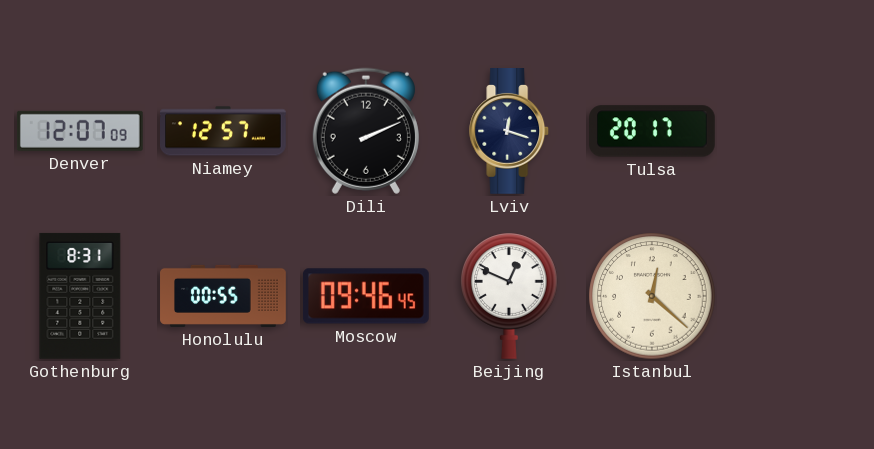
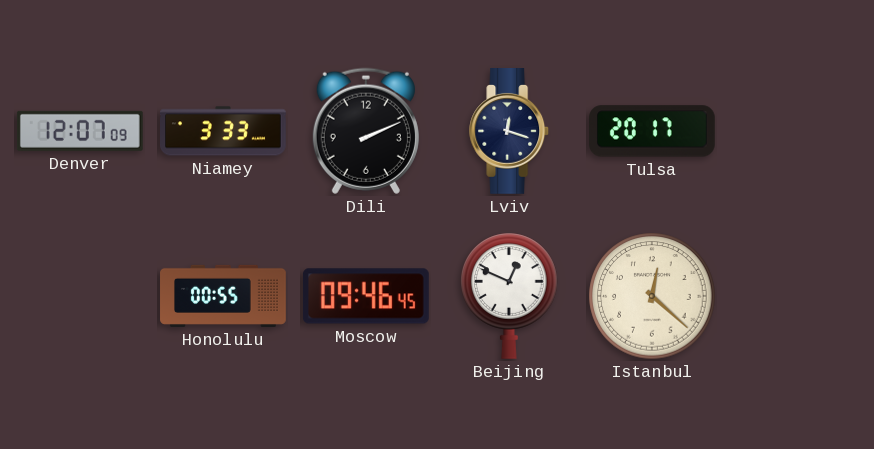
Niamey: 12:57 -> 3:33
Gothenburg: 8:31 -> none
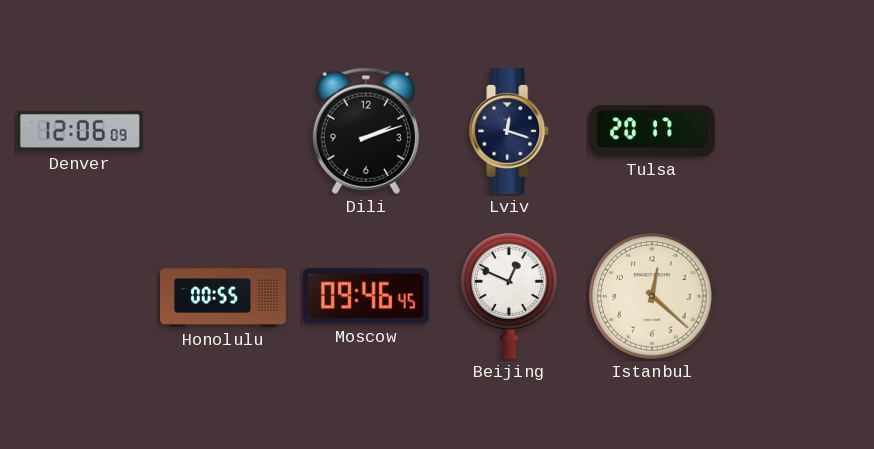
Denver: 12:07 -> 12:06
Niamey: 3:33 -> none
Dili: 2:11 -> 2:12
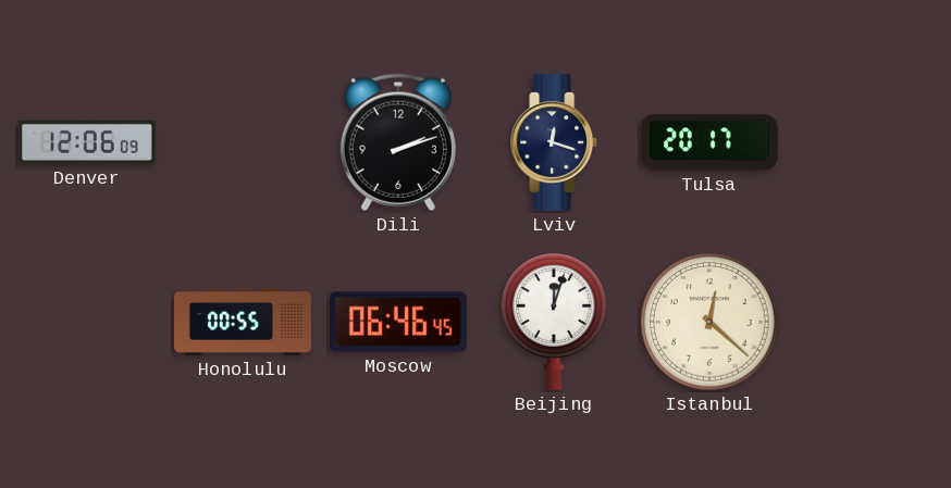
Moscow: 09:46 -> 06:46
Beijing: 12:49 -> 12:03
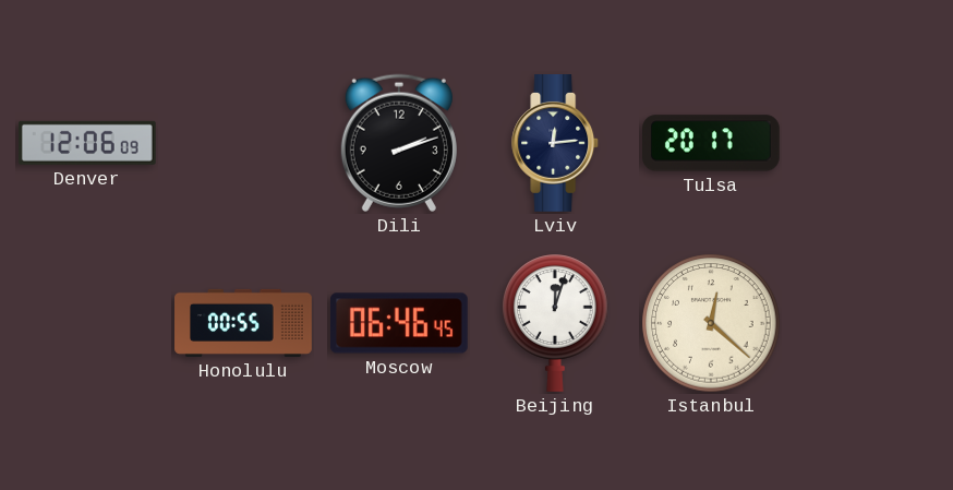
Lviv: 12:18 -> 12:14
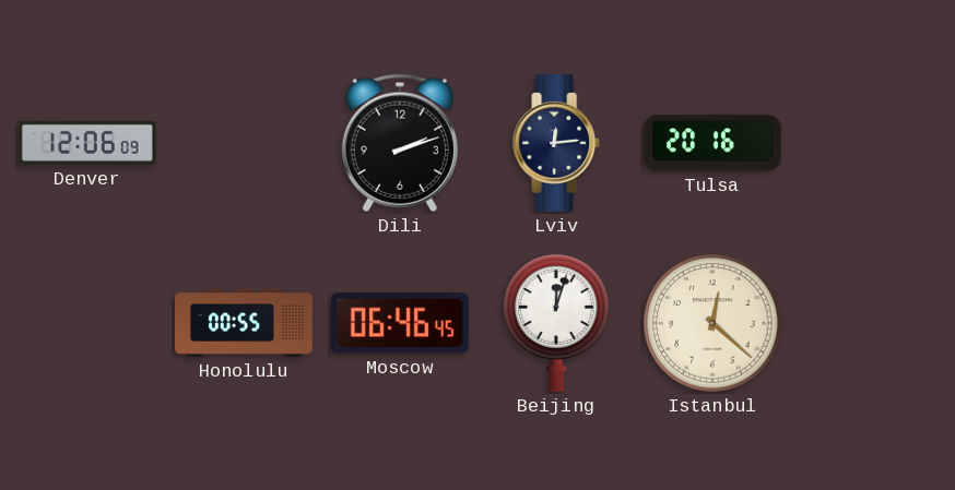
Tulsa: 20:17 -> 20:16
